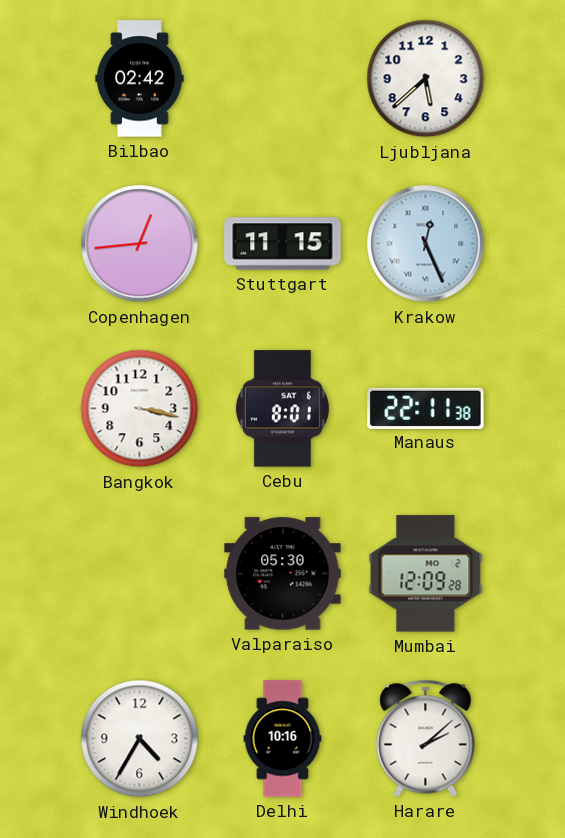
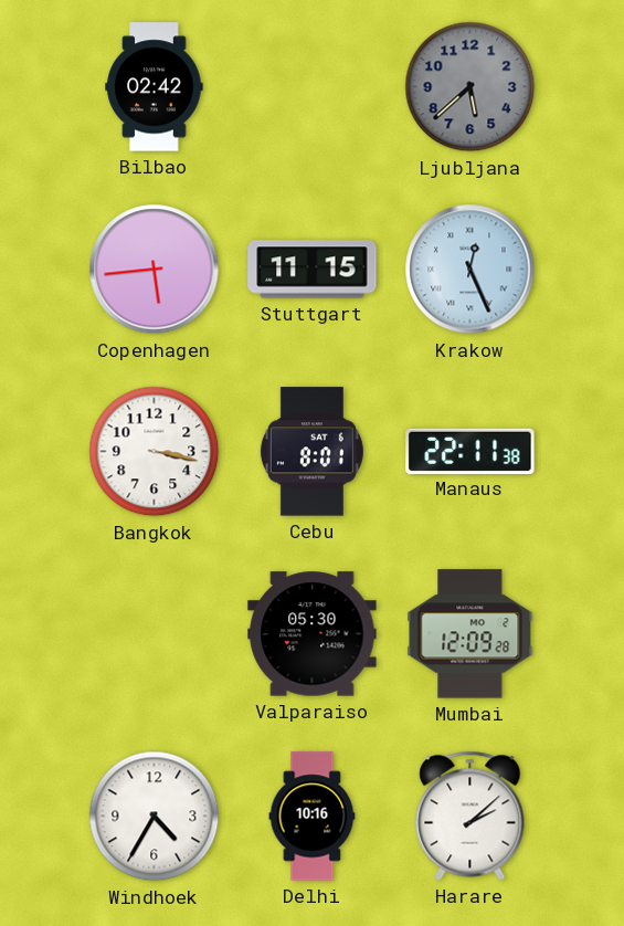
Ljubljana dial: white -> grey
Copenhagen: 12:44 -> 5:44
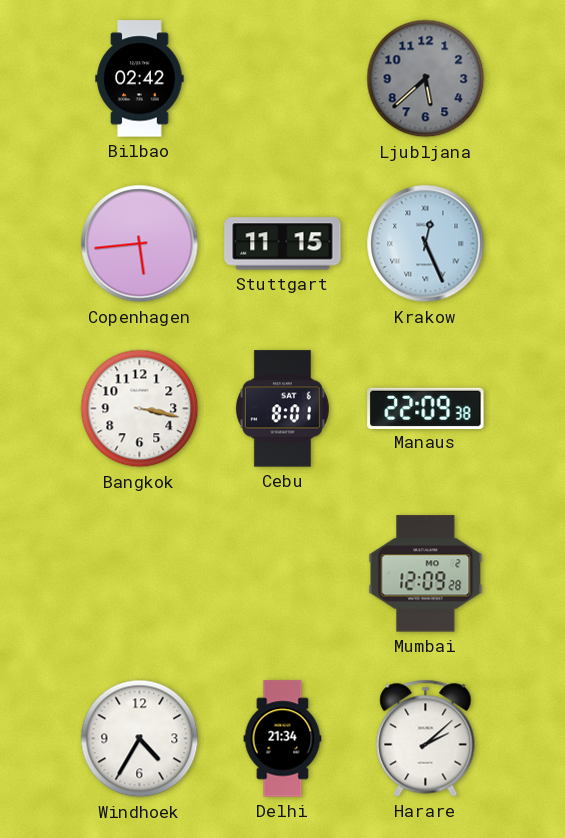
Manaus: 22:11 -> 22:09
Valparaiso: 05:30 -> none
Delhi: 10:16 -> 21:34
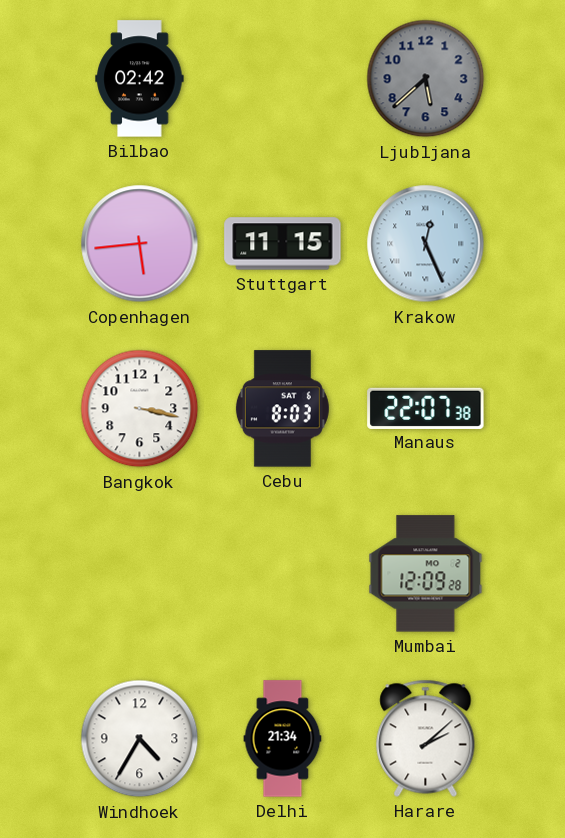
Cebu: 8:01 -> 8:03
Manaus: 22:09 -> 22:07
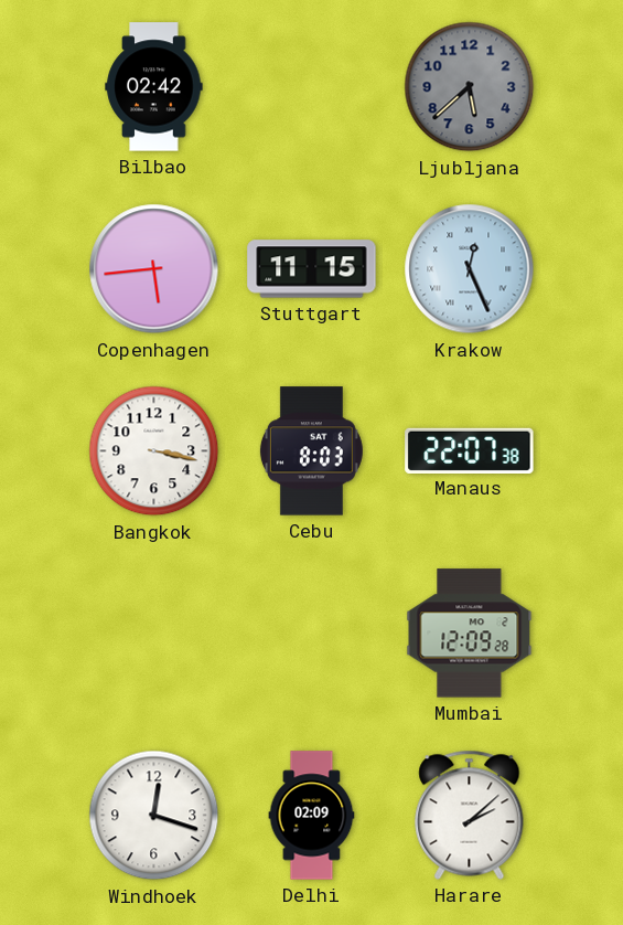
Windhoek: 4:35 -> 12:18
Delhi: 21:34 -> 02:09
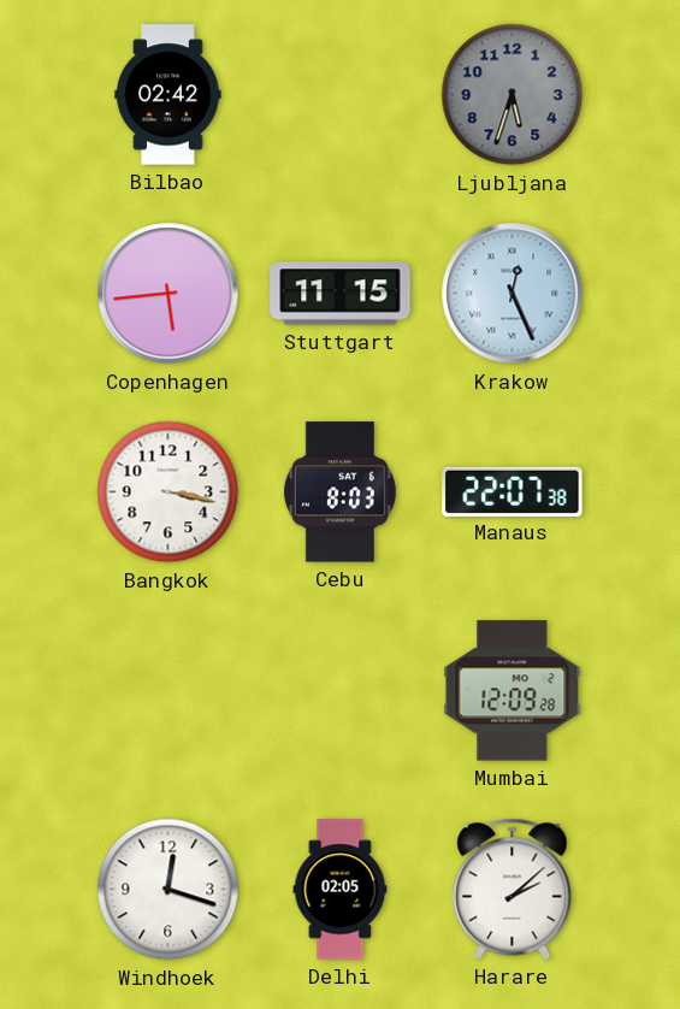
Ljubljana: 5:38 -> 5:33
Delhi: 02:09 -> 02:05
